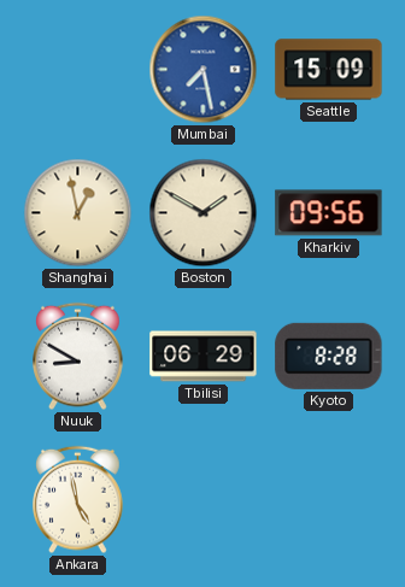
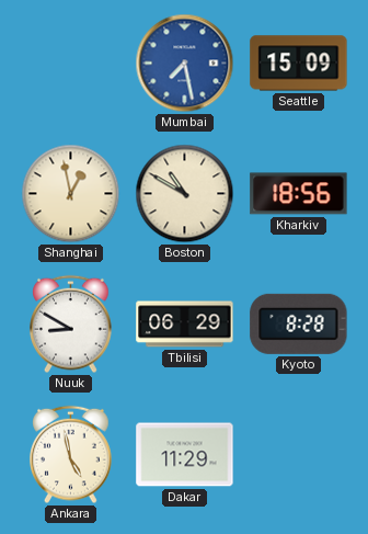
Boston: 1:50 -> 10:50
Kharkiv: 09:56 -> 18:56
Dakar: none -> 11:29
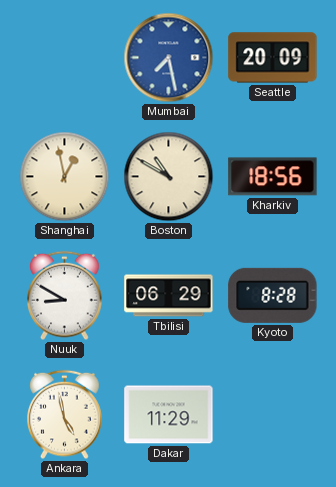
Seattle: 15:09 -> 20:09
